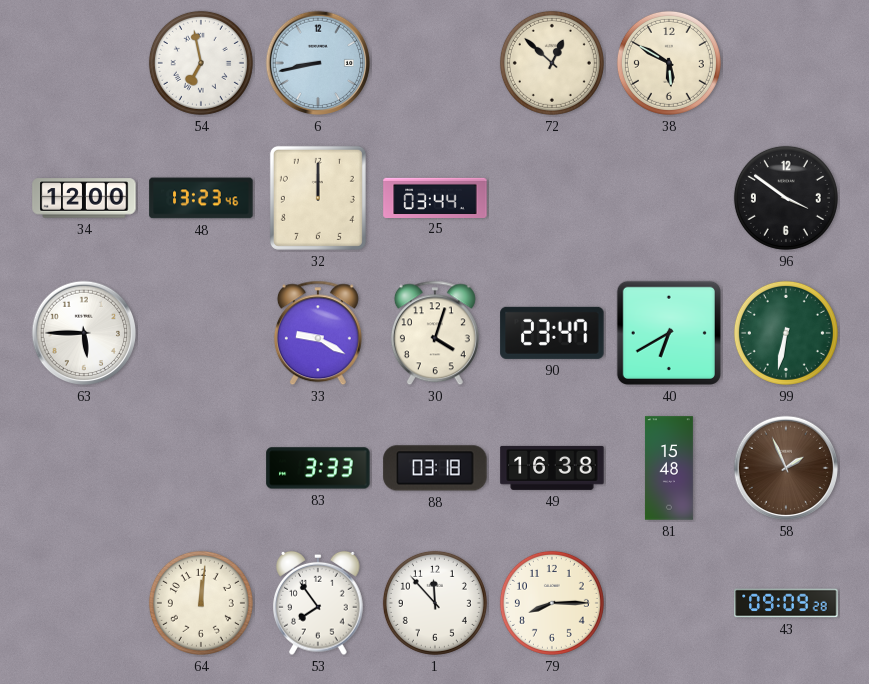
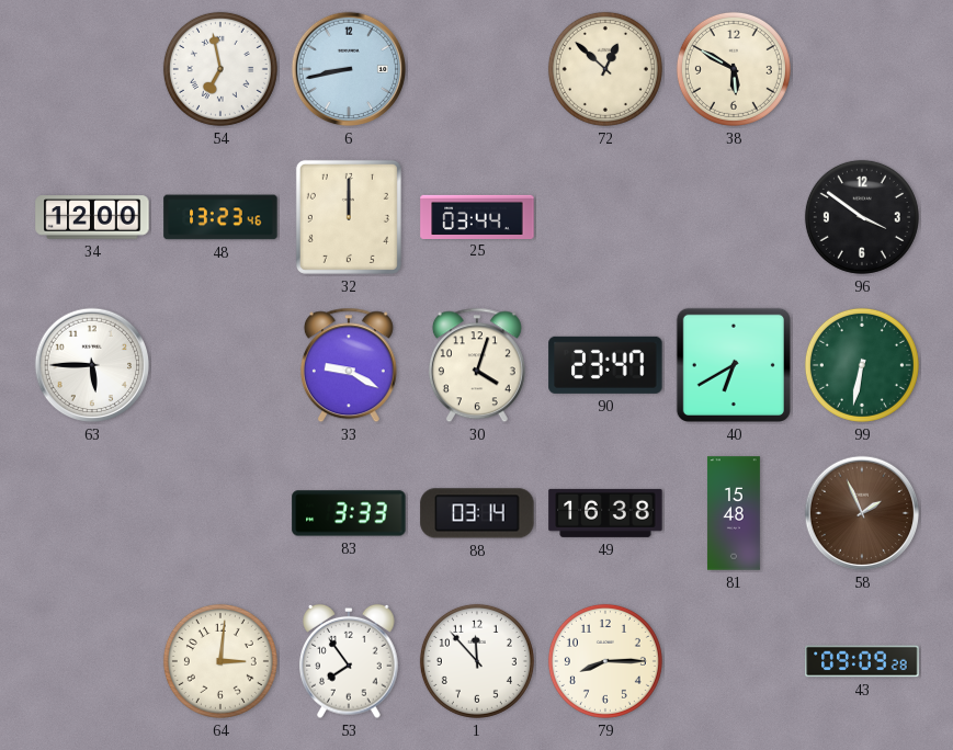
88: 03:18 -> 03:14
64: 12:01 -> 3:01
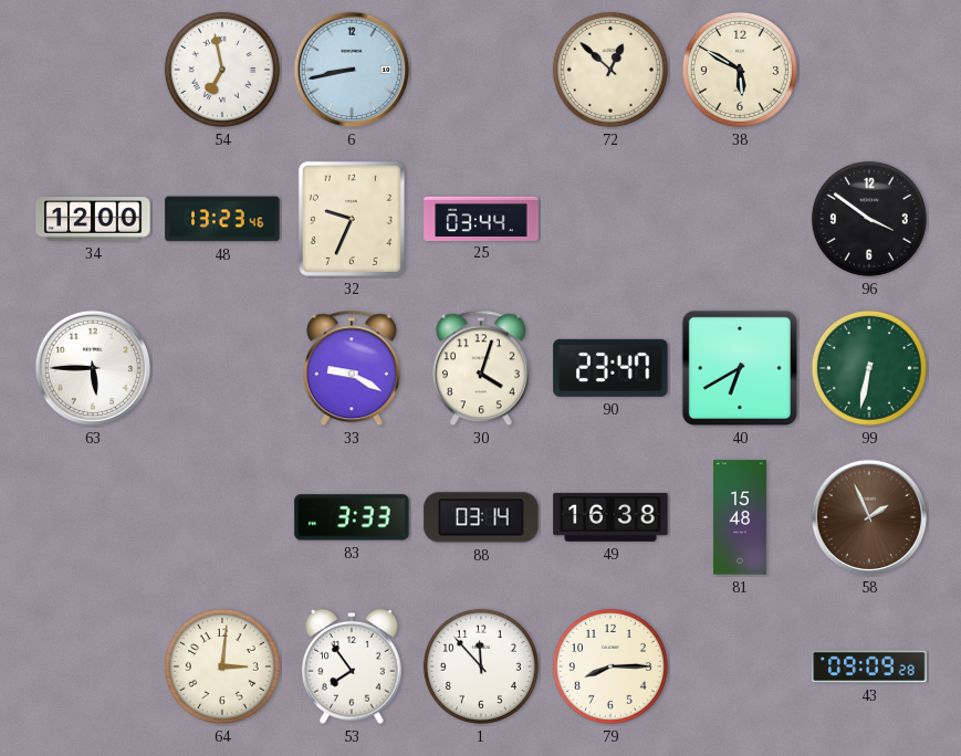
32: 12:00 -> 9:34
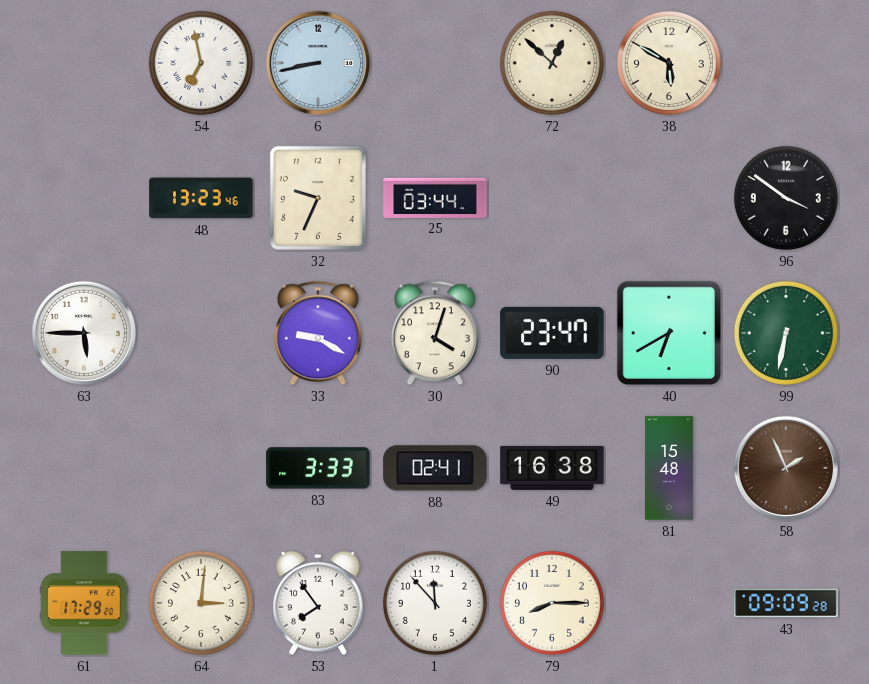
34: 12:00 -> none
88: 03:14 -> 02:41
61: none -> 17:29
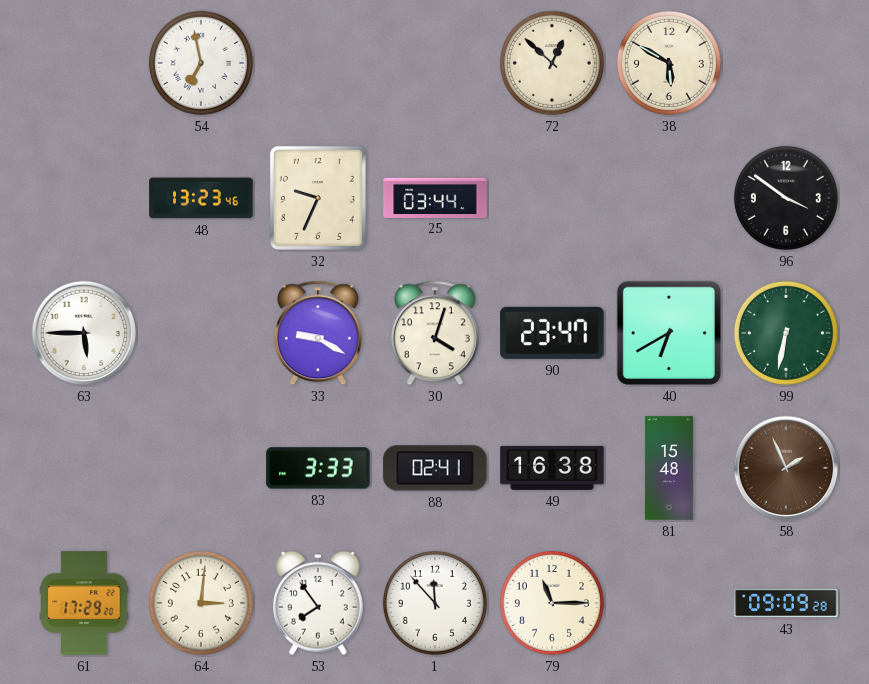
6: 8:43 -> none
79: 8:15 -> 11:15
